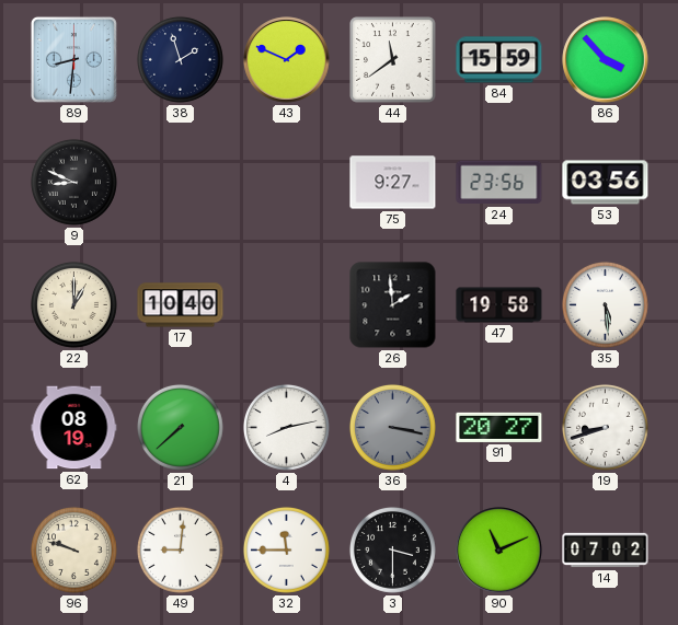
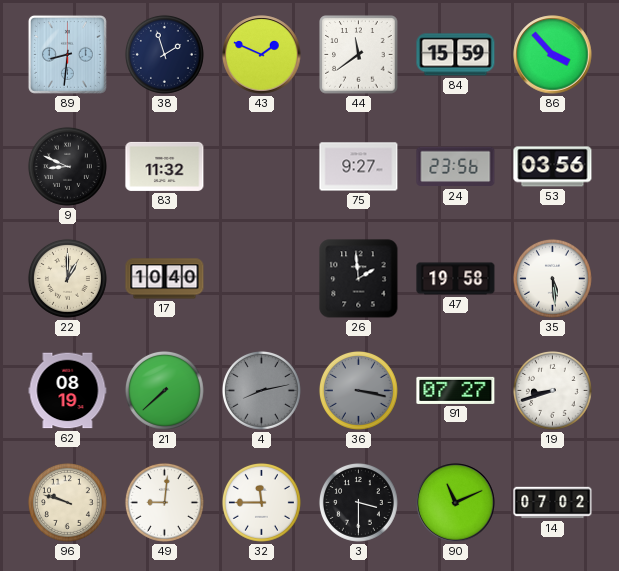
83: none -> 11:32
4 dial: white -> grey
91: 20:27 -> 07:27
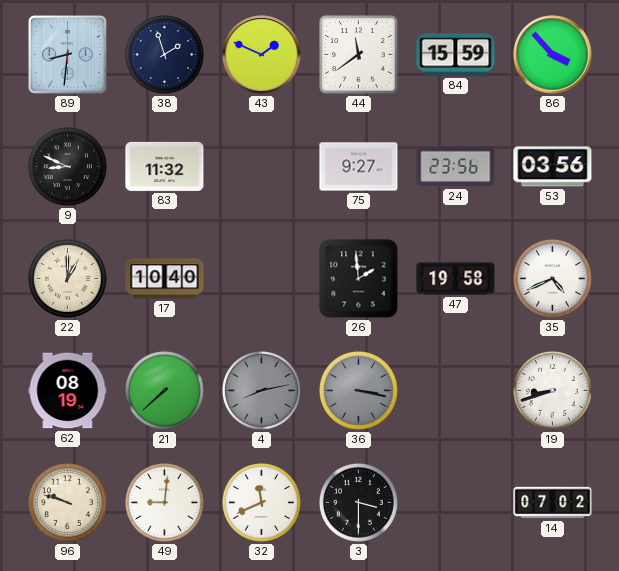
35: 5:29 -> 4:41
91: 07:27 -> none
32: 11:45 -> 11:41
90: 11:11 -> none
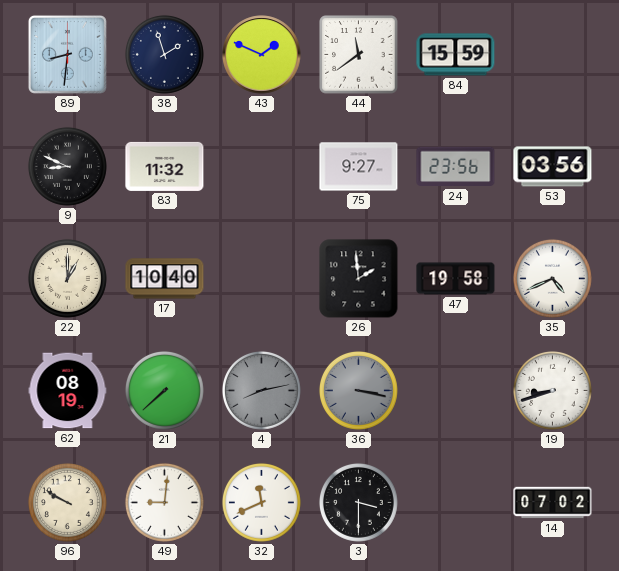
86: 3:53 -> none
96: 9:48 -> 9:50
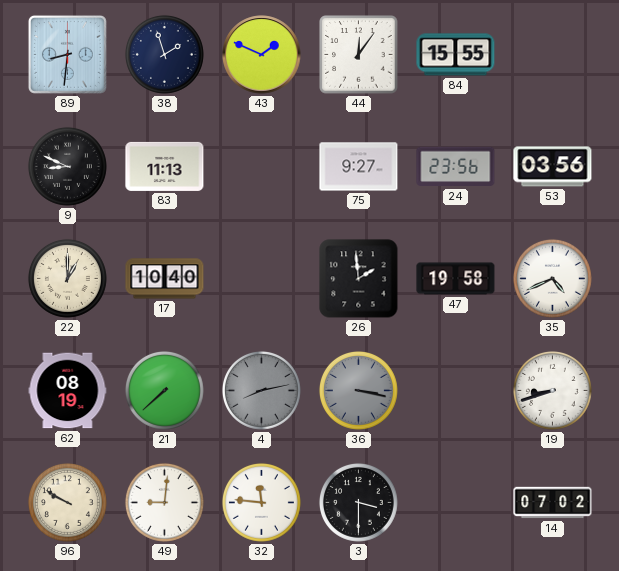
44: 11:39 -> 12:06
84: 15:59 -> 15:55
83: 11:32 -> 11:13
32: 11:41 -> 11:46
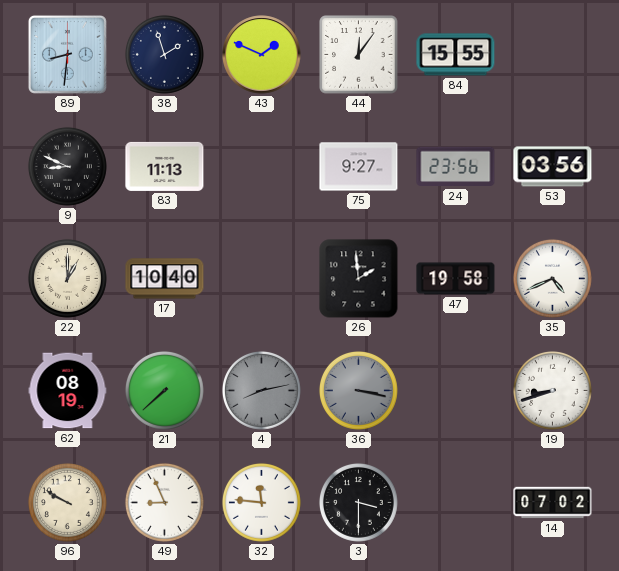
49: 9:01 -> 8:56
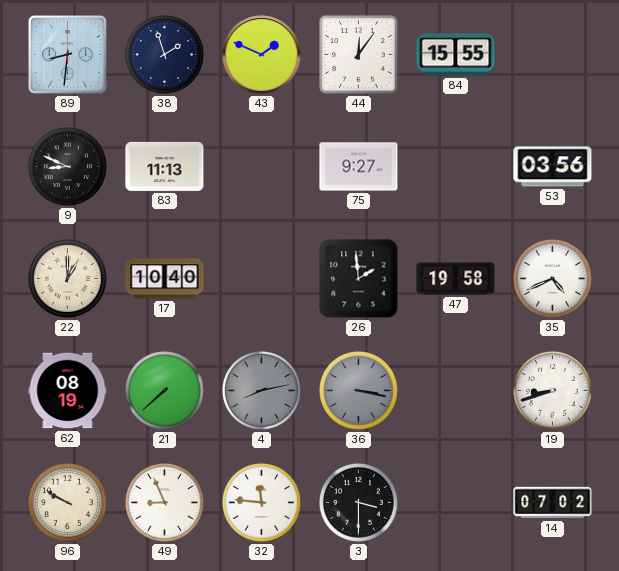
24: 23:56 -> none
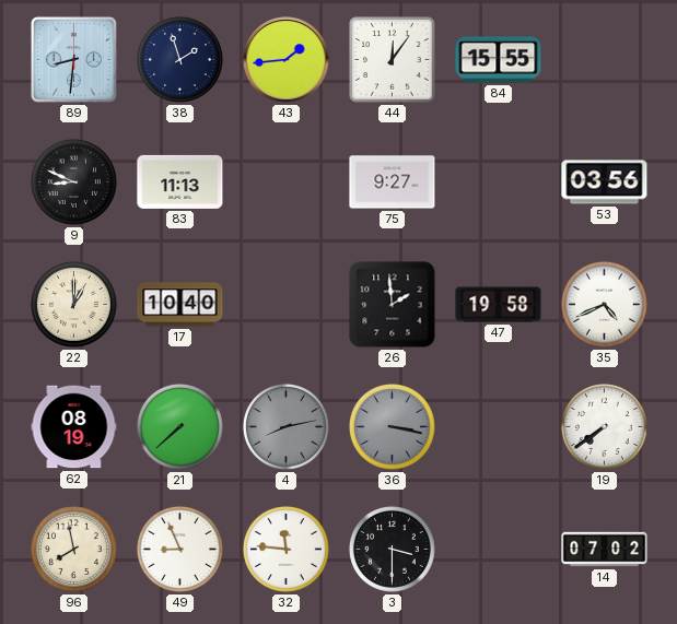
43: 1:49 -> 1:44
19: 8:42 -> 7:39
96: 9:50 -> 7:58
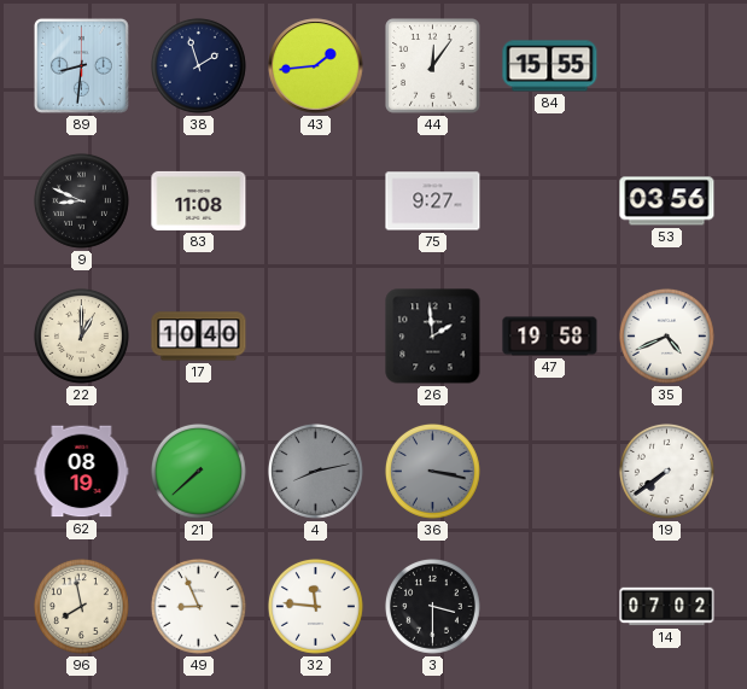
83: 11:13 -> 11:08
